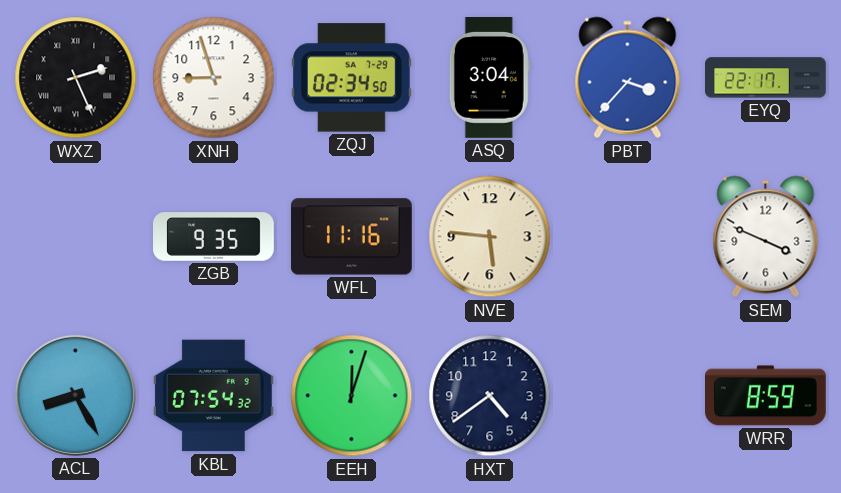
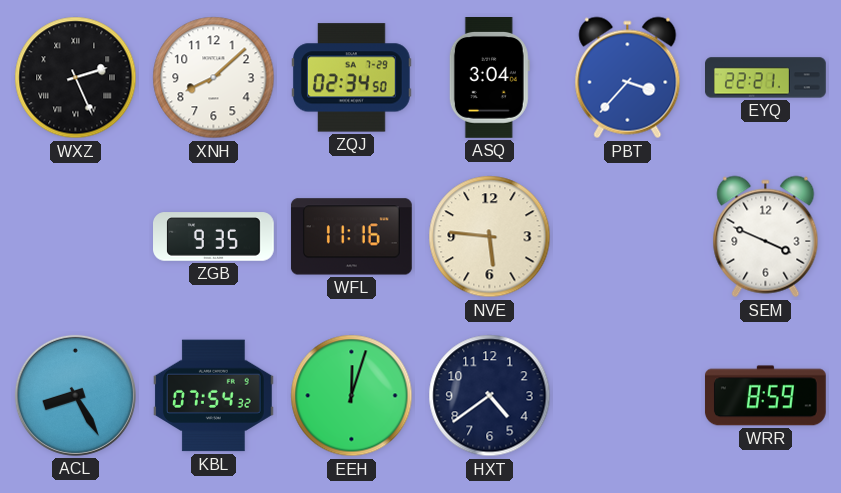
XNH: 8:57 -> 8:08
EYQ: 22:17 -> 22:21
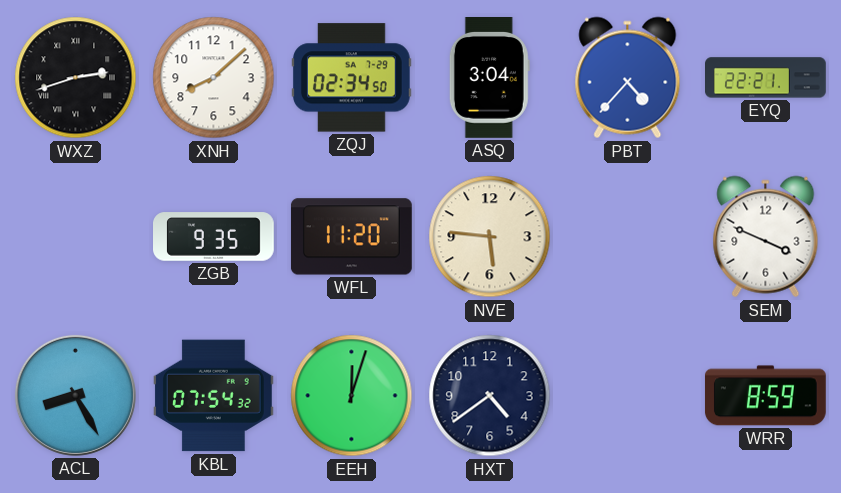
WXZ: 2:26 -> 2:42
PBT: 3:37 -> 4:37
WFL: 11:16 -> 11:20
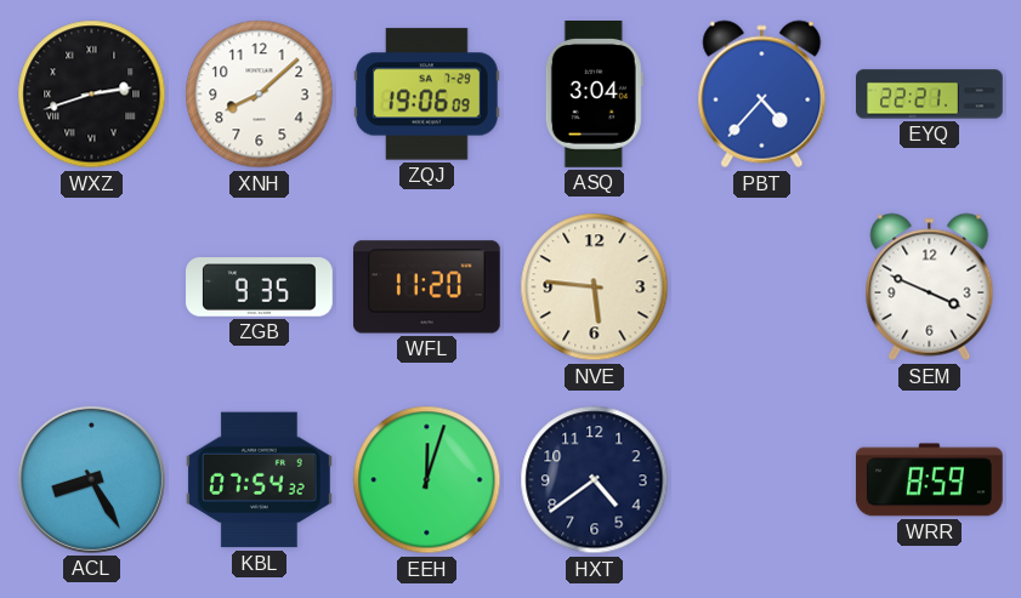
ZQJ: 02:34 -> 19:06
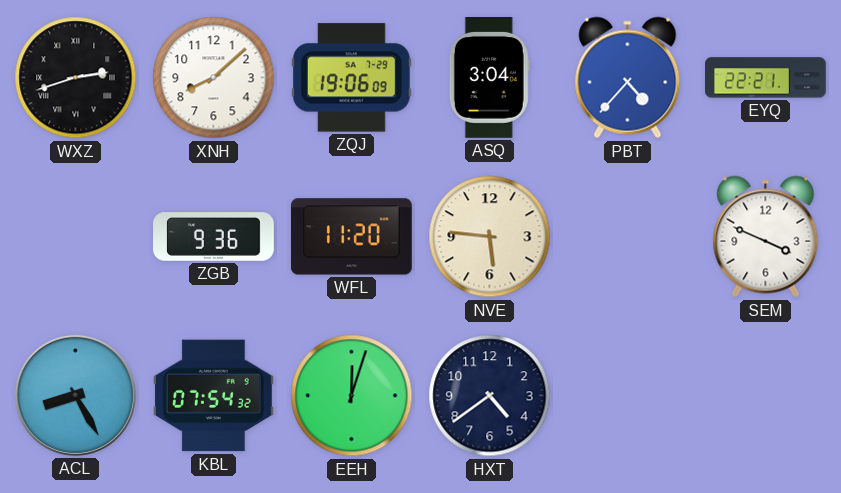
ZGB: 9:35 -> 9:36
WRR: 8:59 -> none
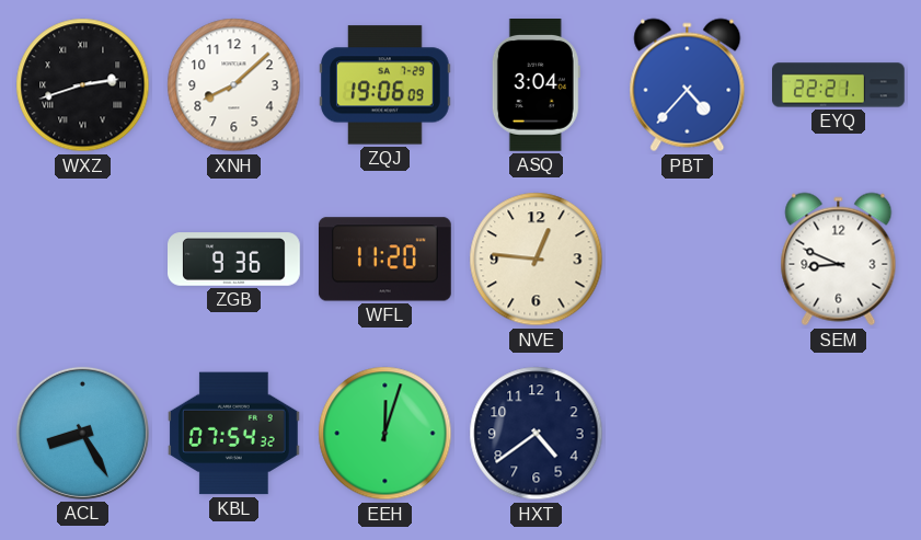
NVE: 5:46 -> 12:46
SEM: 3:49 -> 8:49
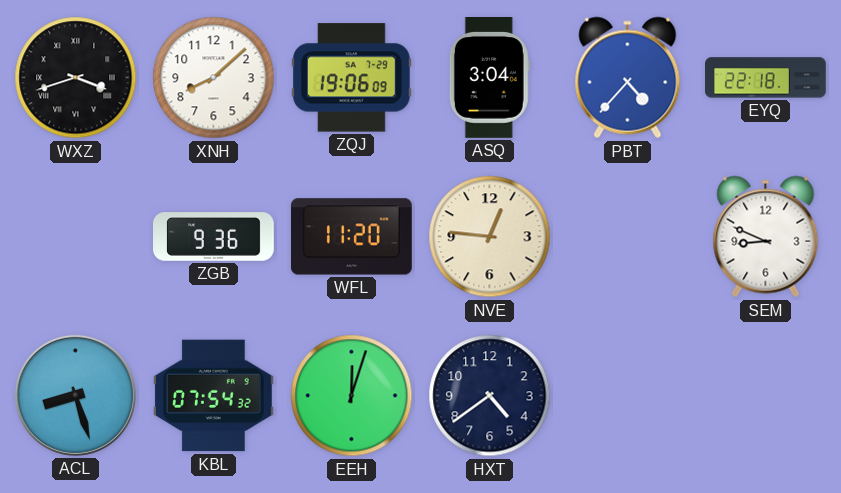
WXZ: 2:42 -> 3:42
EYQ: 22:21 -> 22:18
ACL: 8:25 -> 8:27
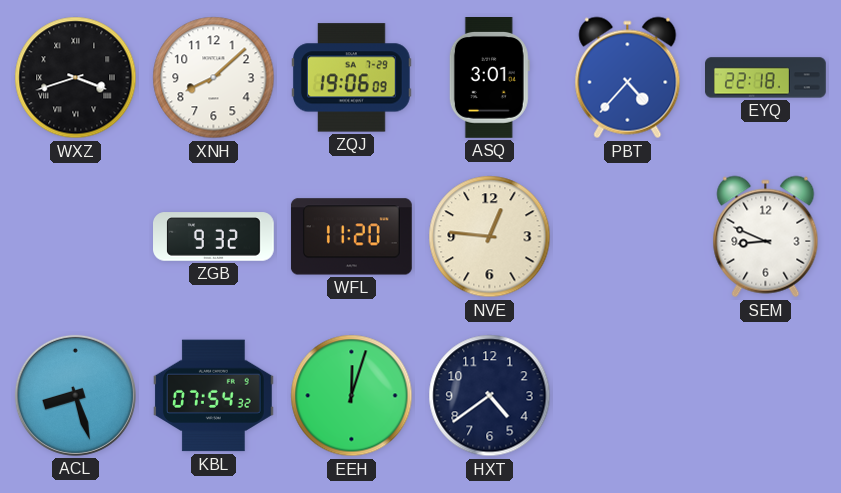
ASQ: 3:04 -> 3:01
ZGB: 9:36 -> 9:32
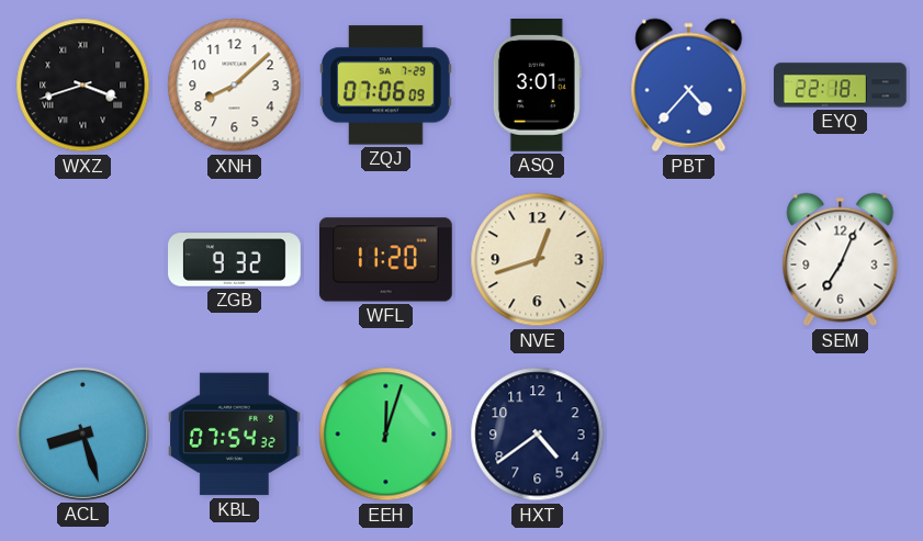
ZQJ: 19:06 -> 07:06
NVE: 12:46 -> 12:42
SEM: 8:49 -> 7:04
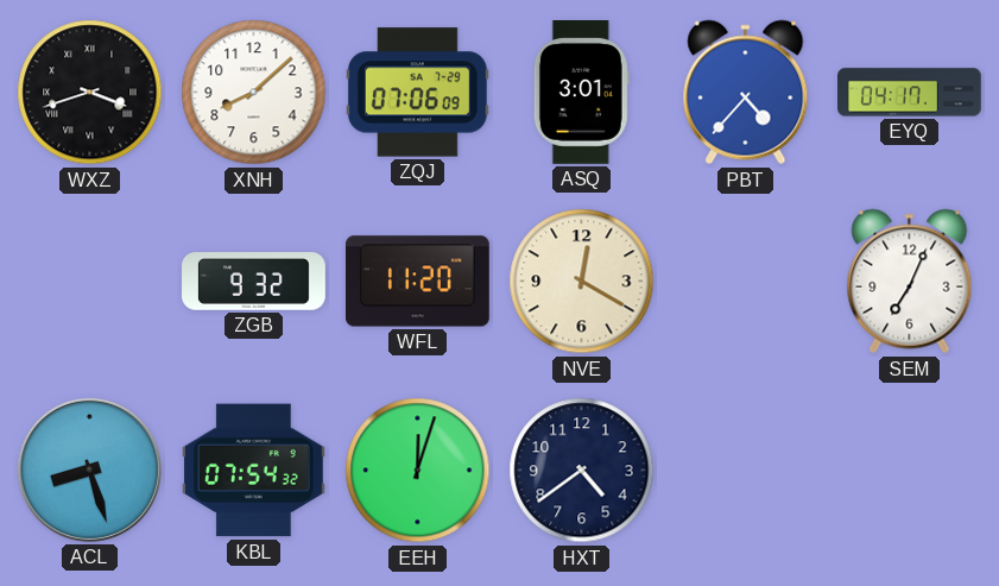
EYQ: 22:18 -> 04:17
NVE: 12:42 -> 12:20
